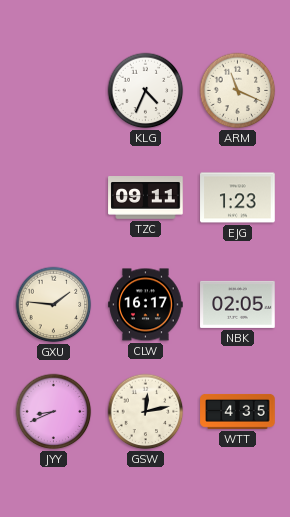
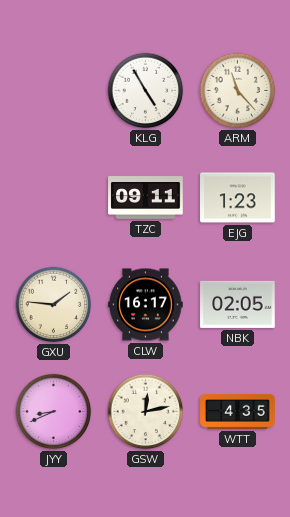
KLG: 4:34 -> 4:55
ARM: 11:19 -> 11:23
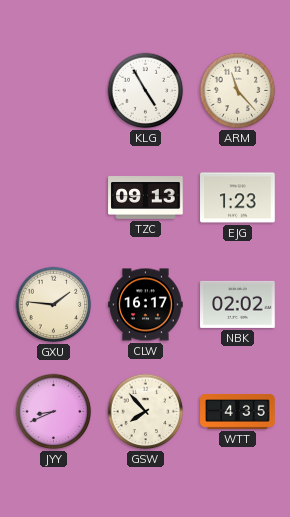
TZC: 09:11 -> 09:13
NBK: 02:05 -> 02:02
GSW: 12:13 -> 7:53
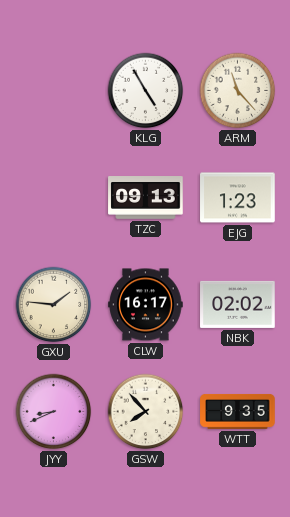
WTT: 4:35 -> 9:35
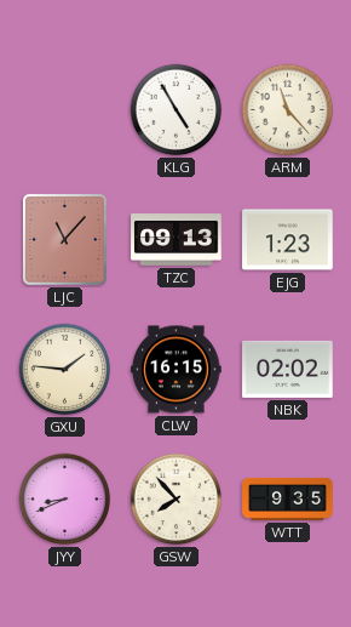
LJC: none -> 11:07
CLW: 16:17 -> 16:15
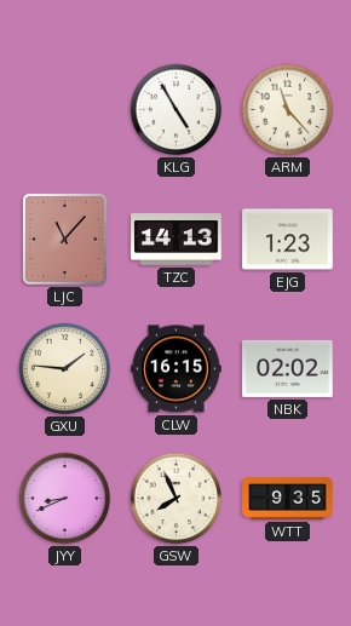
TZC: 09:13 -> 14:13
GSW: 7:53 -> 7:56
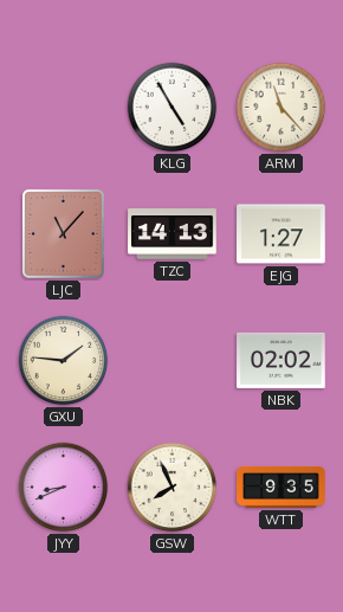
EJG: 1:23 -> 1:27
CLW: 16:15 -> none
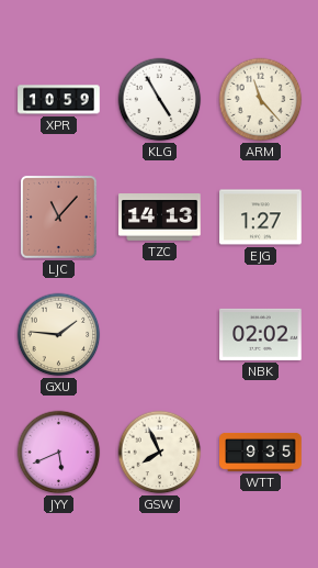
XPR: none -> 10:59
JYY: 8:41 -> 5:41
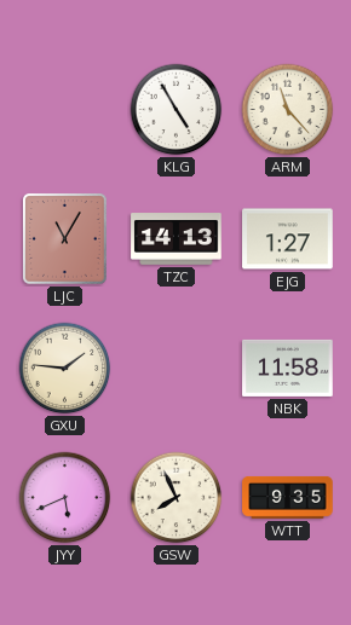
XPR: 10:59 -> none
LJC: 11:07 -> 11:05
NBK: 02:02 -> 11:58
